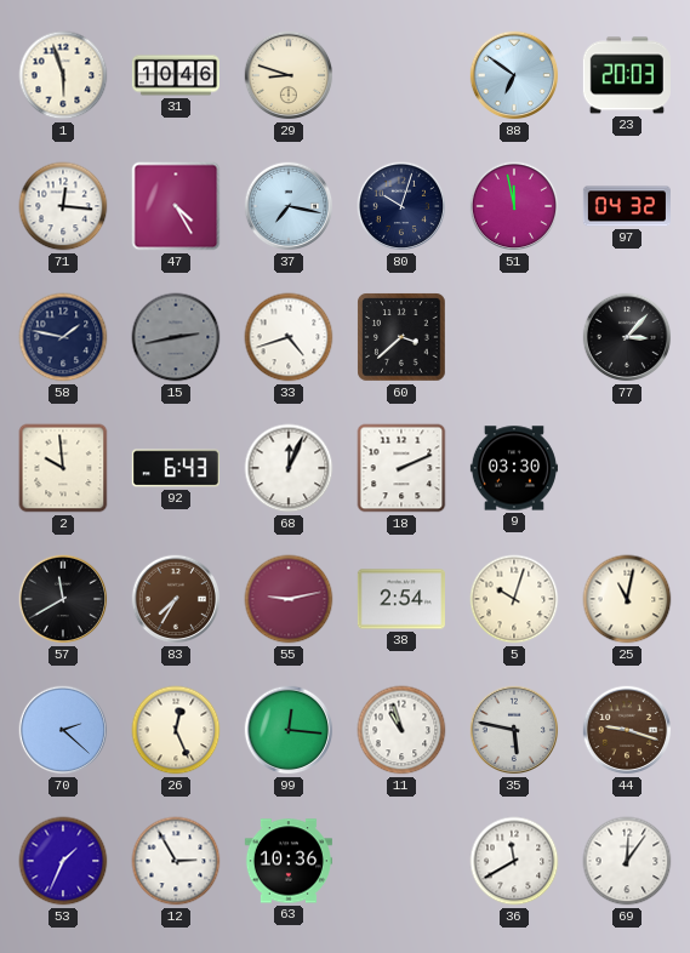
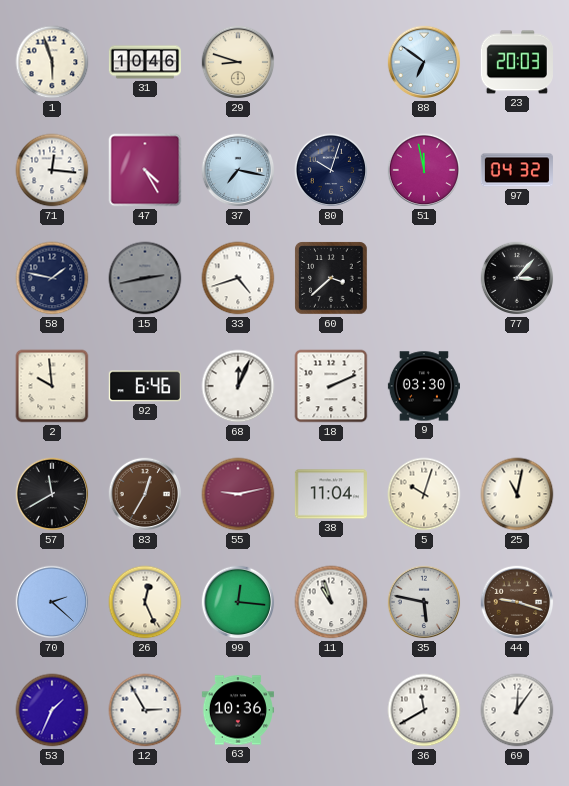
92: 6:43 -> 6:46
83: 7:35 -> 12:35
38: 2:54 -> 11:04
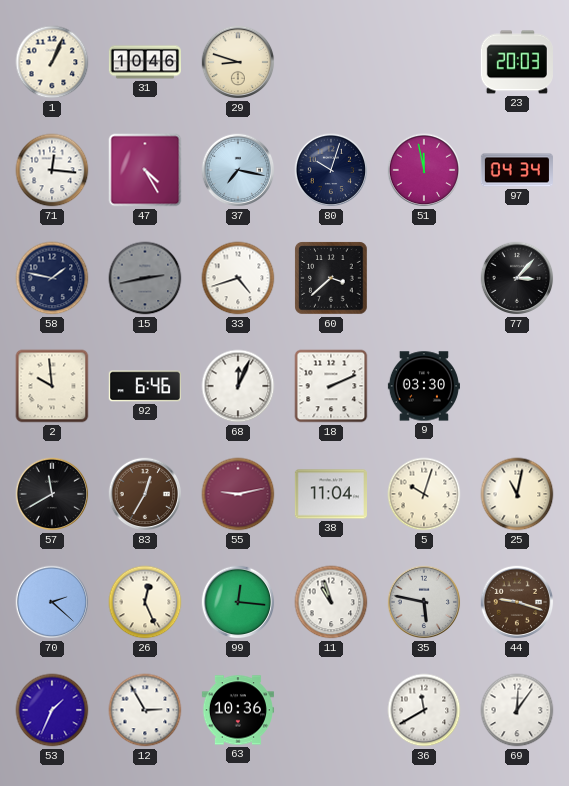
1: 5:57 -> 1:04
88: 6:51 -> none
97: 04:32 -> 04:34
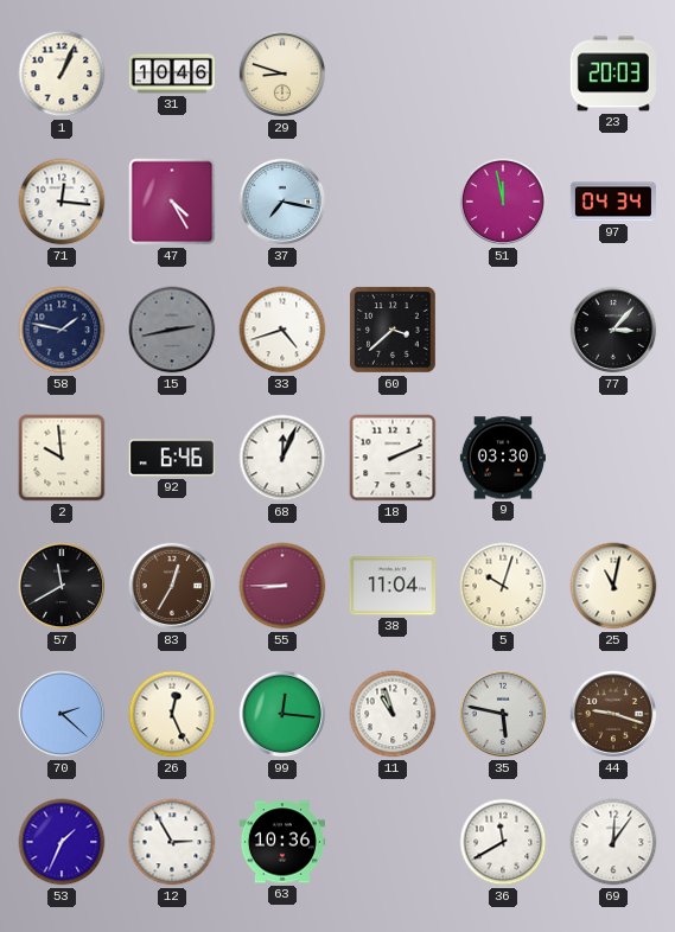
80: 10:03 -> none
55: 9:13 -> 8:45
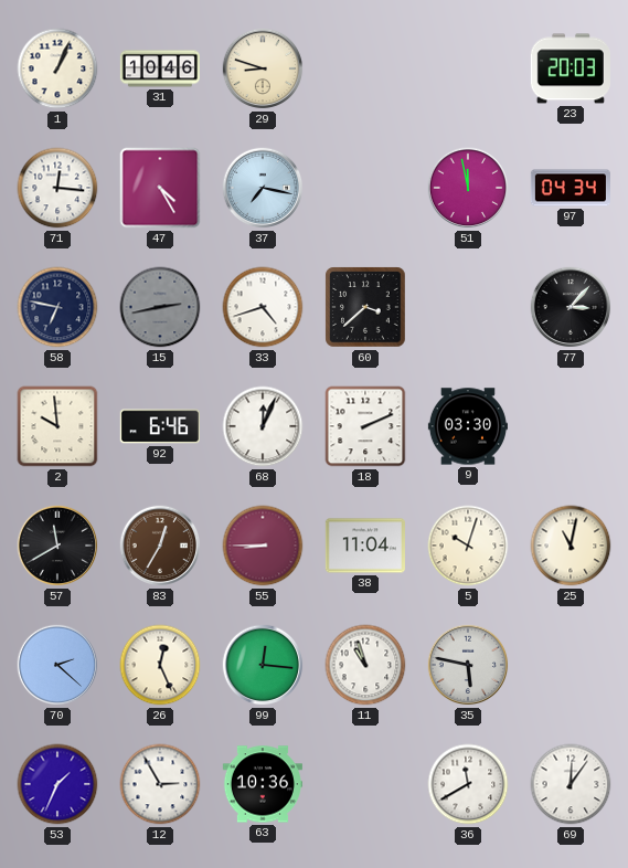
58: 1:47 -> 6:47
44: 9:18 -> none
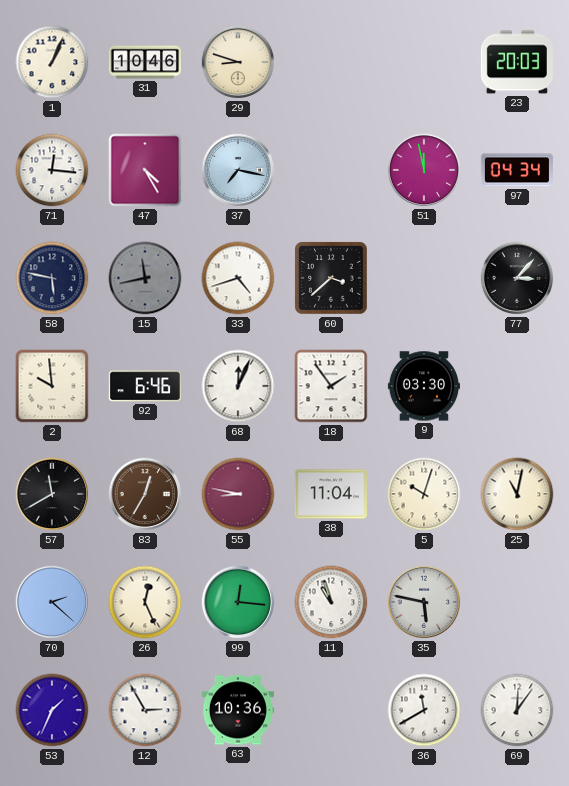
58: 6:47 -> 5:47
15: 2:43 -> 11:43
18: 2:11 -> 1:54
55: 8:45 -> 8:47
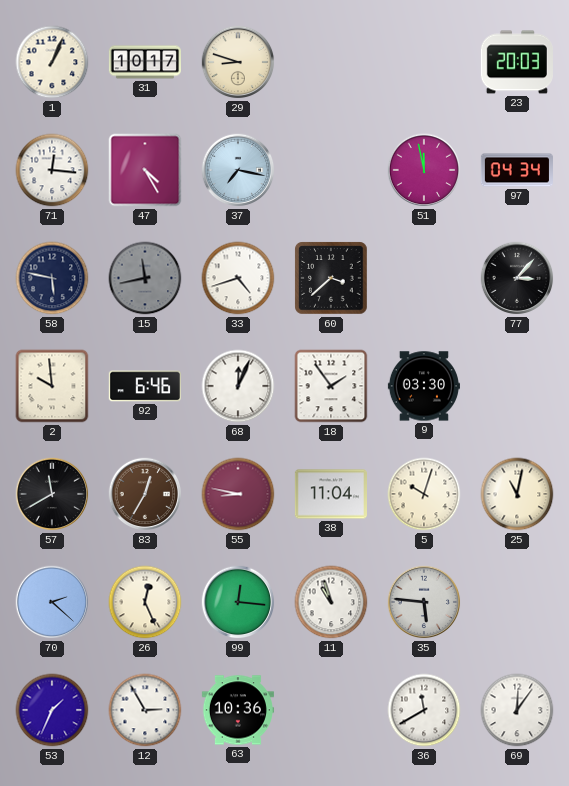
31: 10:46 -> 10:17
35: 5:47 -> 5:46
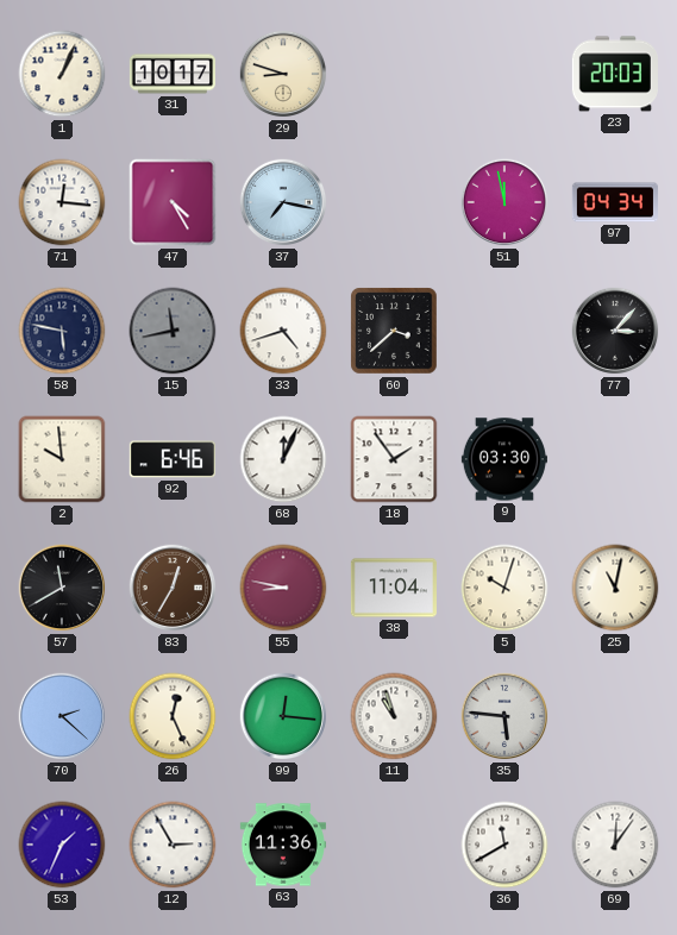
63: 10:36 -> 11:36
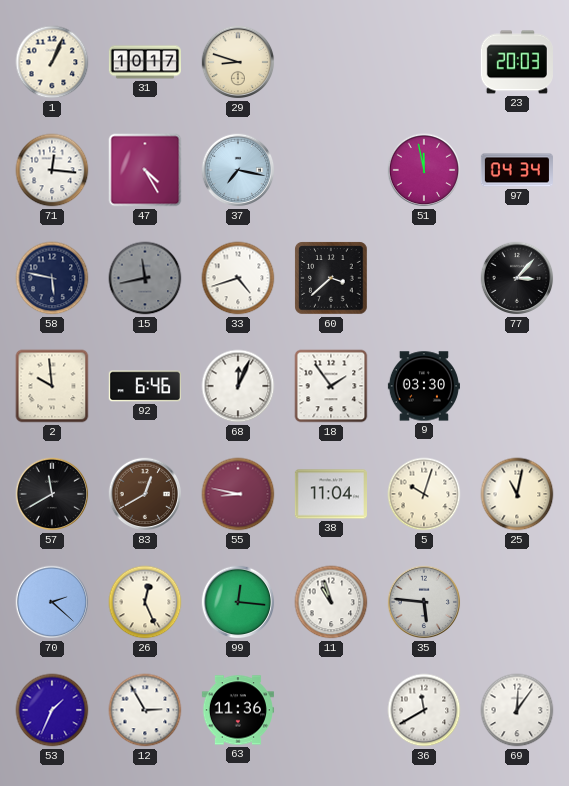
83: 12:35 -> 12:40
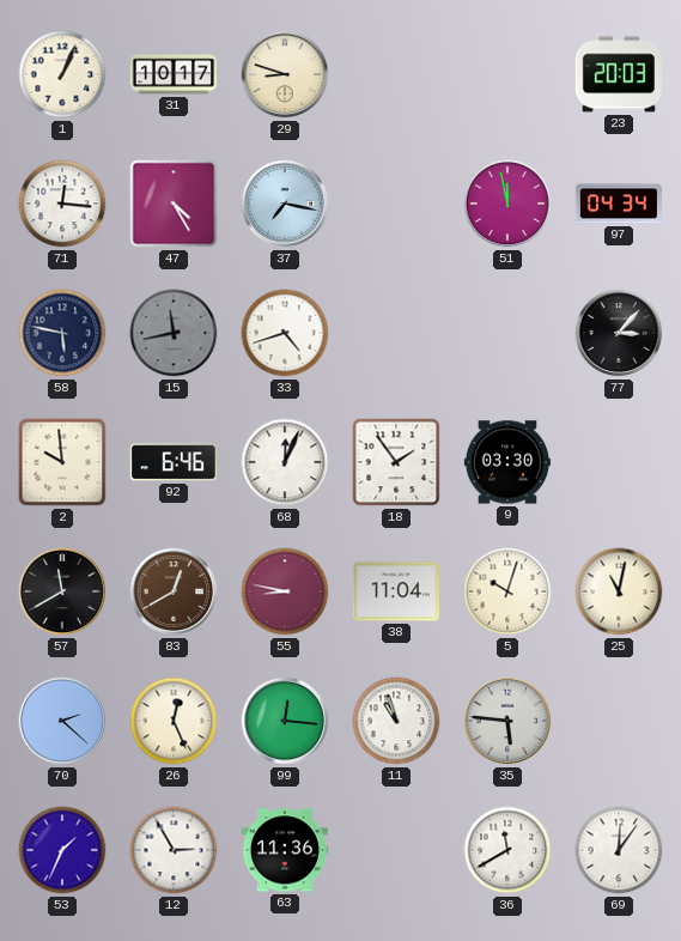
60: 3:38 -> none
